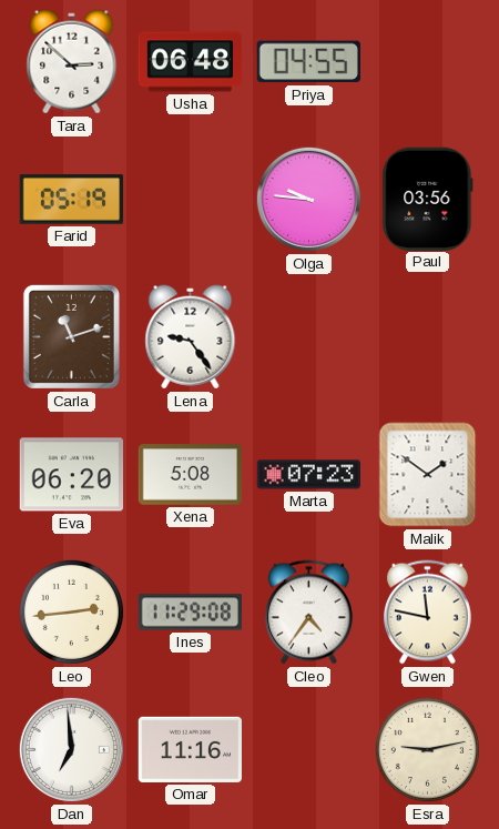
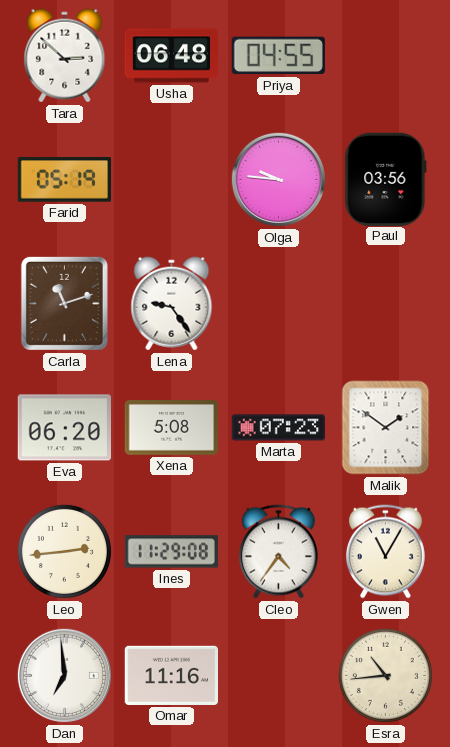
Gwen: 11:47 -> 11:05
Esra: 9:13 -> 10:44
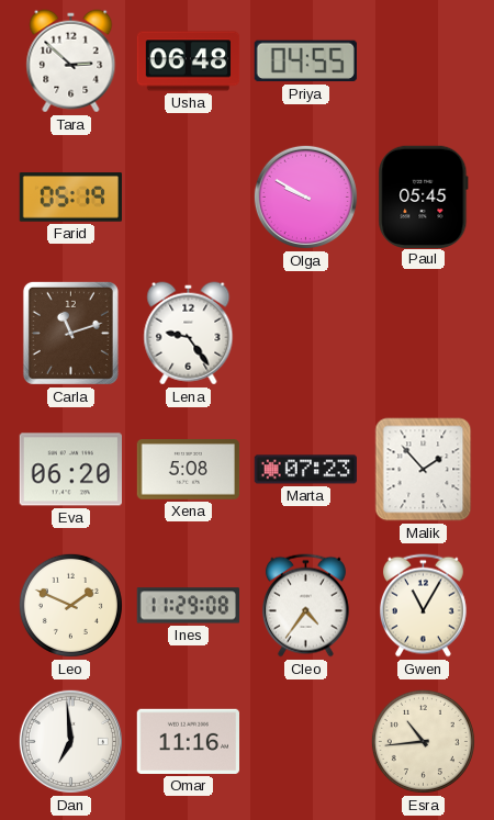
Olga: 9:46 -> 9:50
Paul: 03:56 -> 05:45
Malik: 1:51 -> 1:53
Leo: 2:44 -> 1:49
